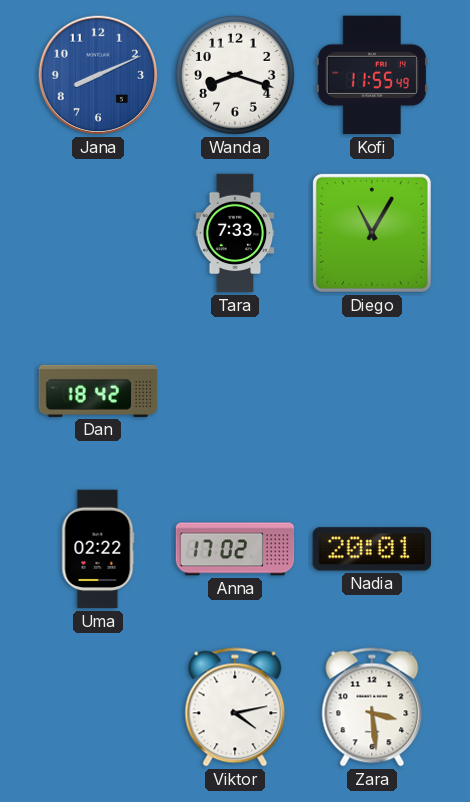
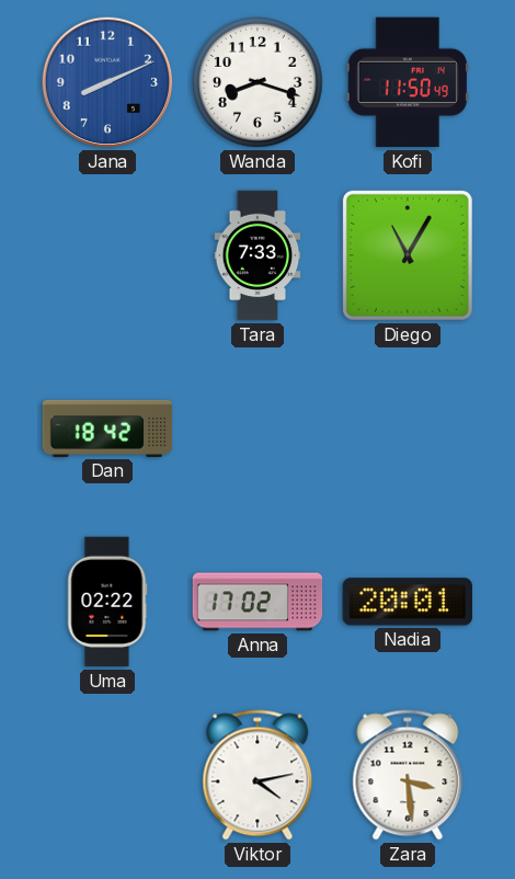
Kofi: 11:55 -> 11:50
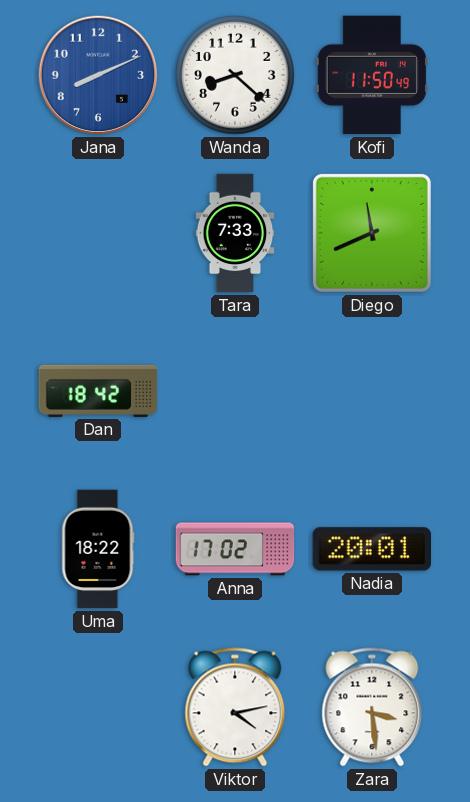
Wanda: 8:18 -> 8:22
Diego: 11:05 -> 11:41
Uma: 02:22 -> 18:22
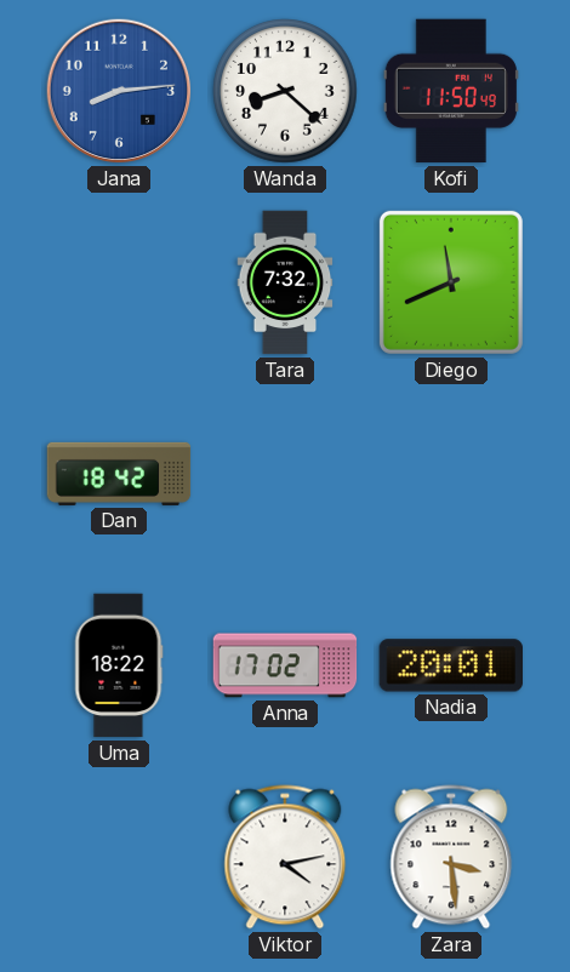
Jana: 8:11 -> 8:14
Tara: 7:33 -> 7:32
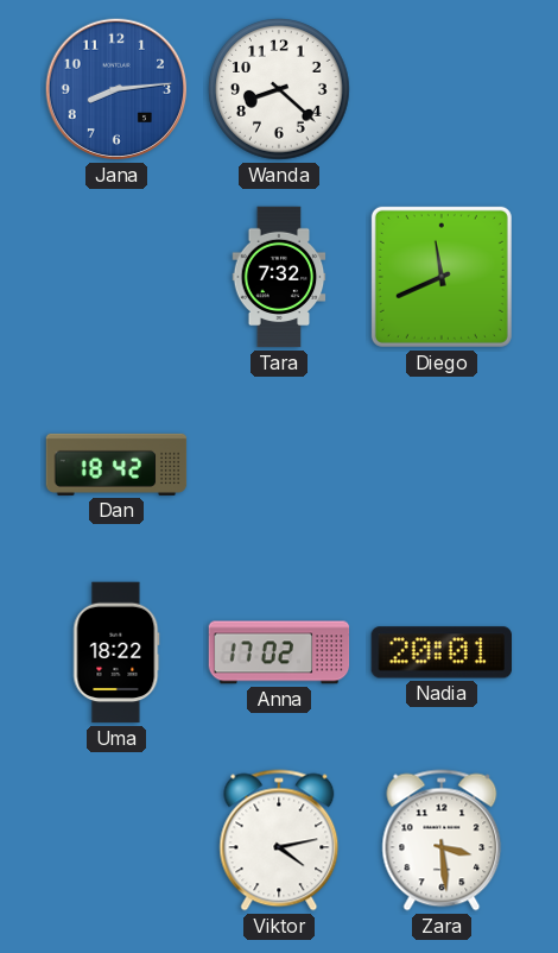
Kofi: 11:50 -> none
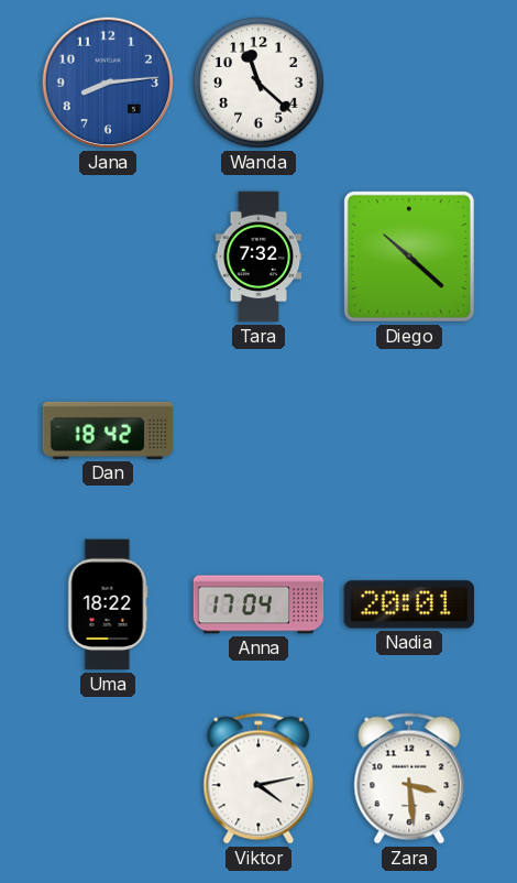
Wanda: 8:22 -> 11:22
Diego: 11:41 -> 10:22
Anna: 17:02 -> 17:04
